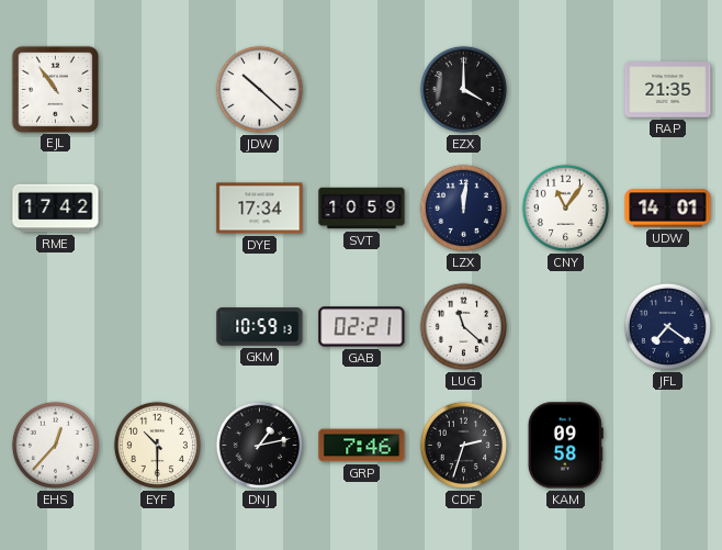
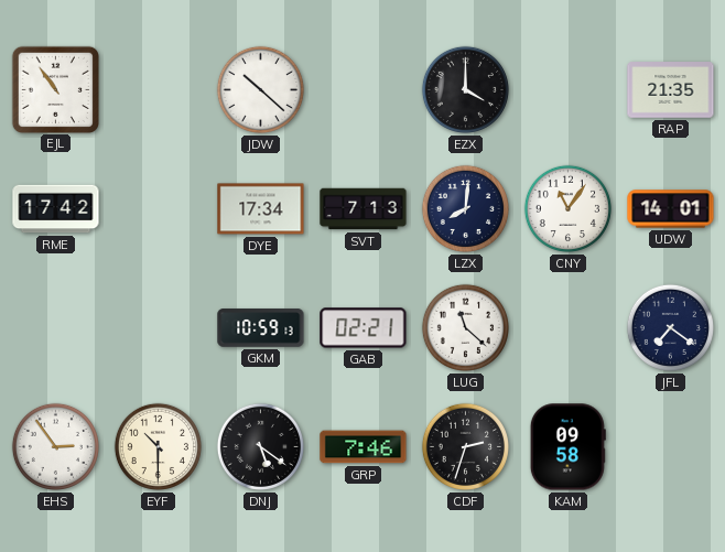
SVT: 10:59 -> 7:13
LZX: 12:01 -> 8:01
EHS: 12:37 -> 2:54
DNJ: 1:13 -> 5:21
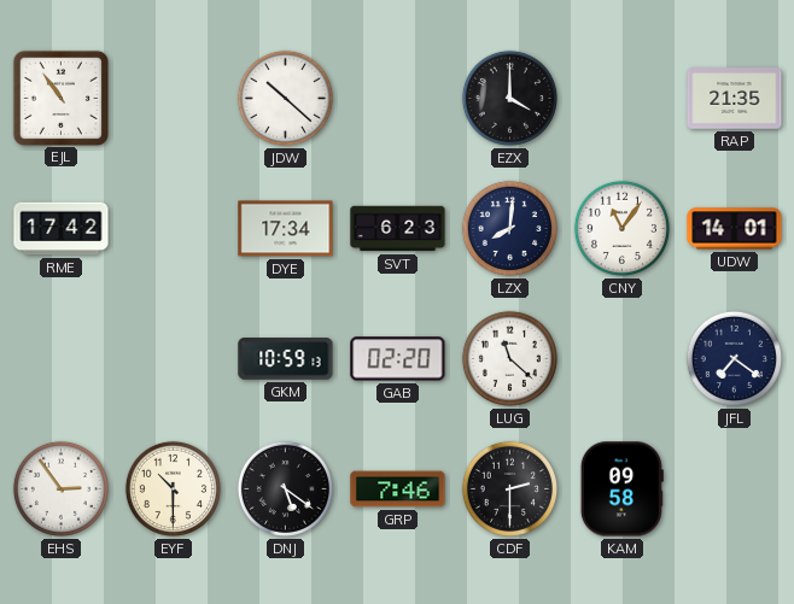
SVT: 7:13 -> 6:23
GAB: 02:21 -> 02:20
CDF: 2:33 -> 2:30
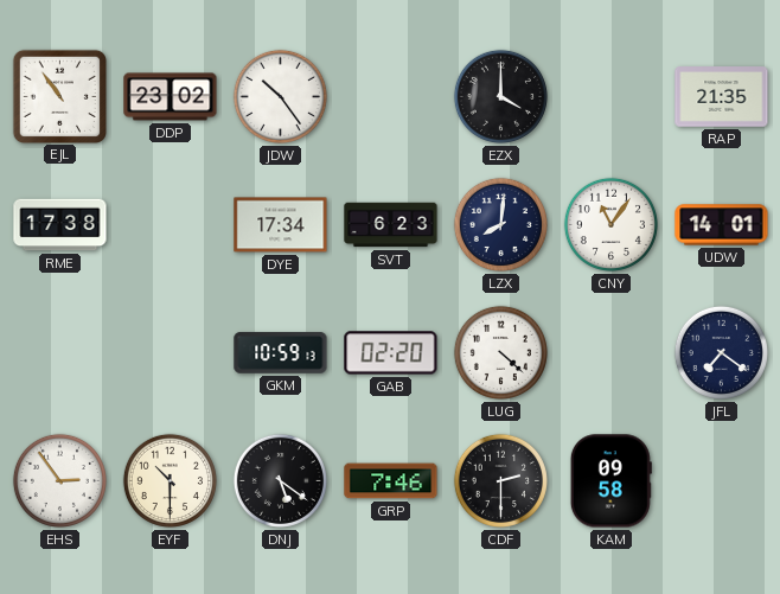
DDP: none -> 23:02
JDW: 10:22 -> 10:24
RME: 17:42 -> 17:38
LUG: 11:22 -> 4:22
